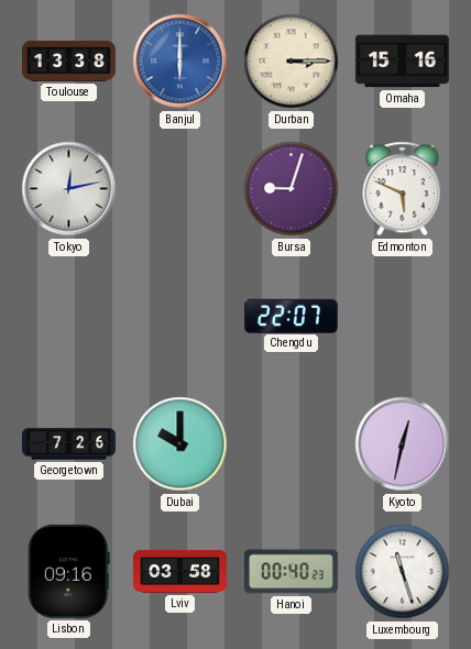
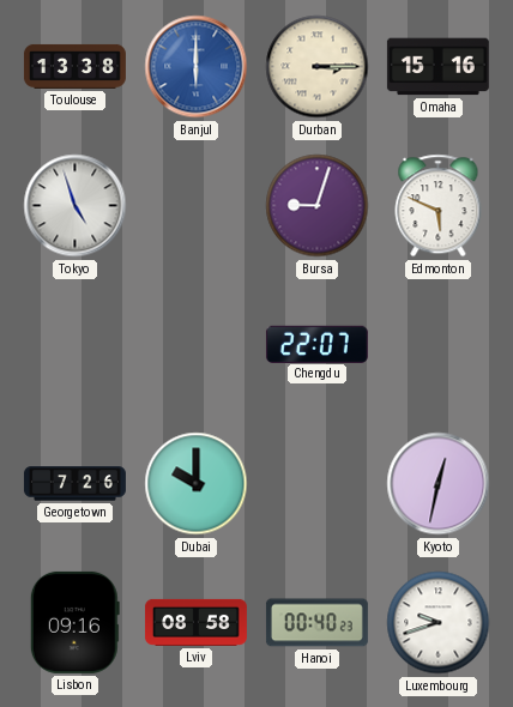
Tokyo: 12:13 -> 4:57
Lviv: 03:58 -> 08:58
Luxembourg: 11:27 -> 9:42
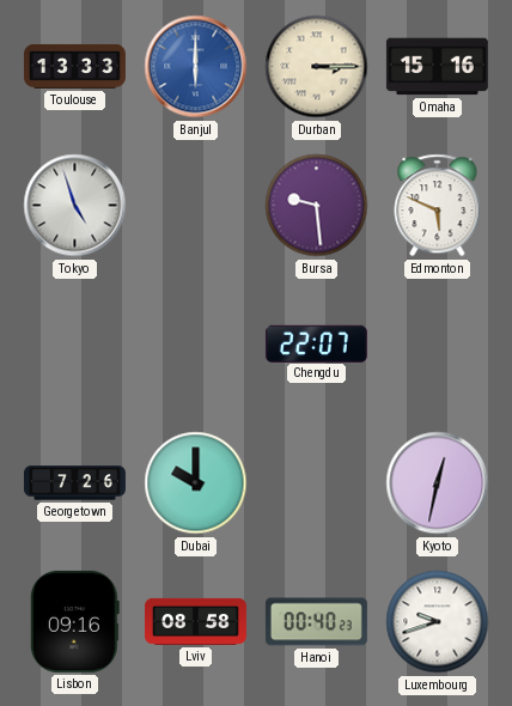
Toulouse: 13:38 -> 13:33
Bursa: 9:03 -> 9:29
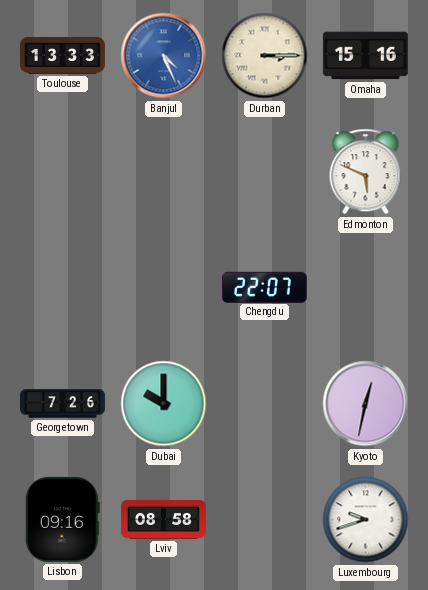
Banjul: 6:00 -> 4:26
Tokyo: 4:57 -> none
Bursa: 9:29 -> none
Hanoi: 00:40 -> none
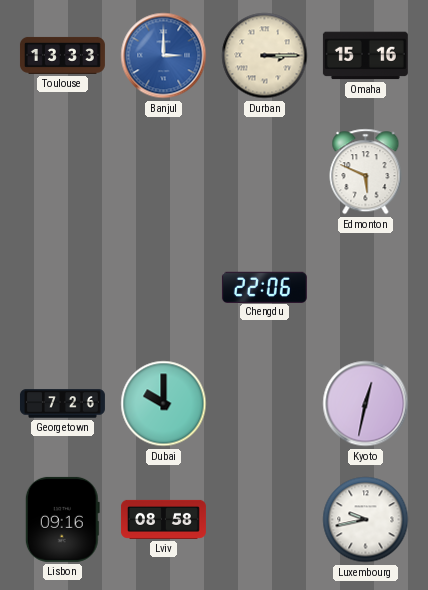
Banjul: 4:26 -> 3:00
Chengdu: 22:07 -> 22:06
Luxembourg: 9:42 -> 9:43
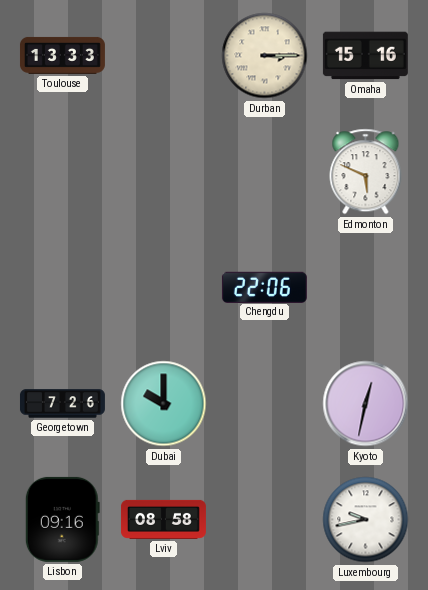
Banjul: 3:00 -> none
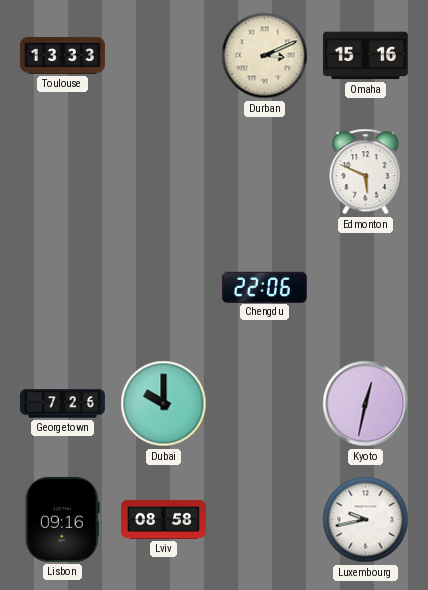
Durban: 3:15 -> 3:11
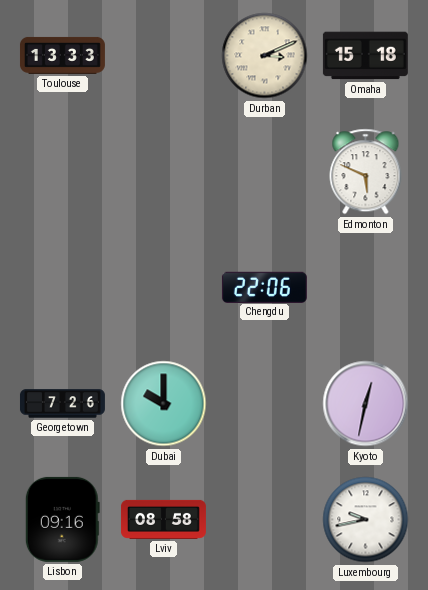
Omaha: 15:16 -> 15:18
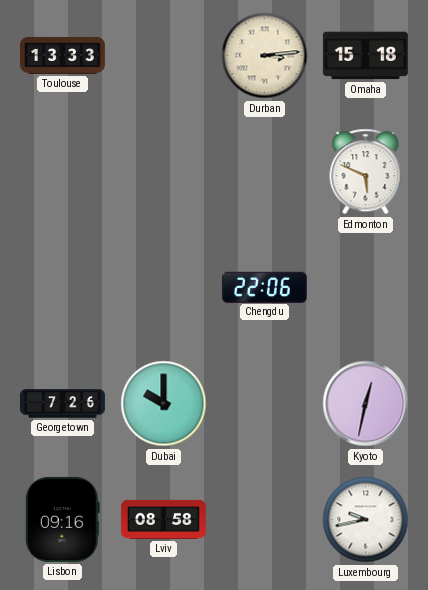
Durban: 3:11 -> 3:14
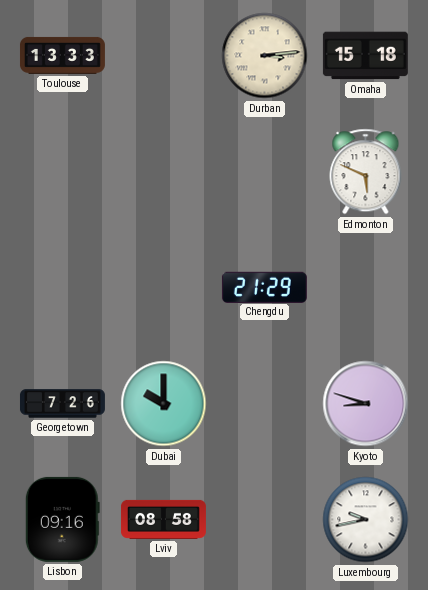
Chengdu: 22:06 -> 21:29
Kyoto: 12:32 -> 8:48
